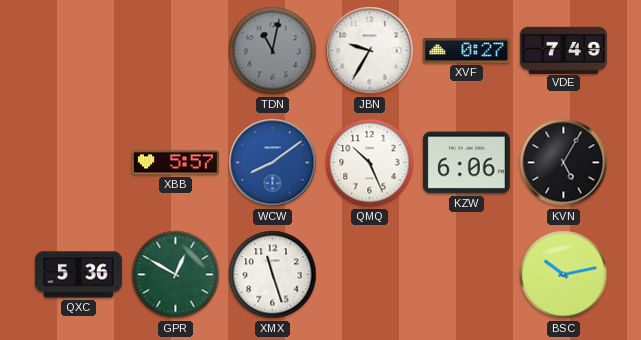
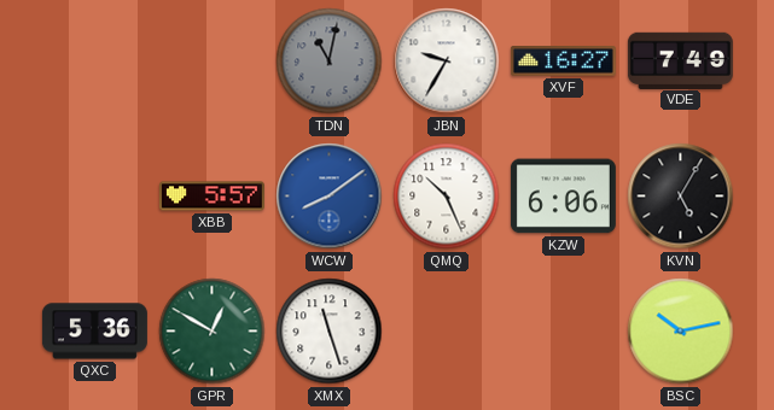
XVF: 0:27 -> 16:27
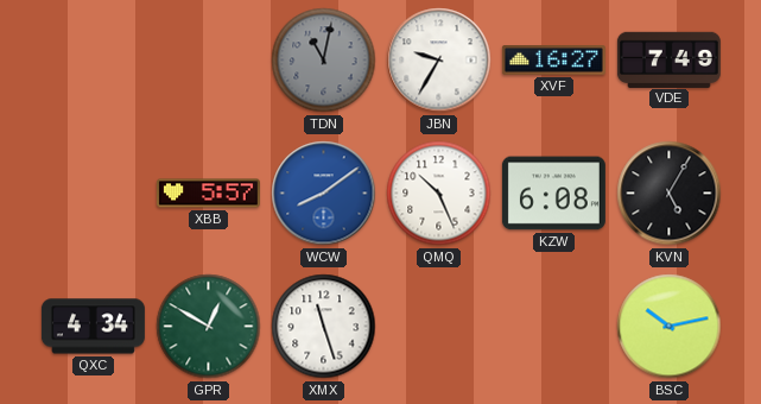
KZW: 6:06 -> 6:08
QXC: 5:36 -> 4:34
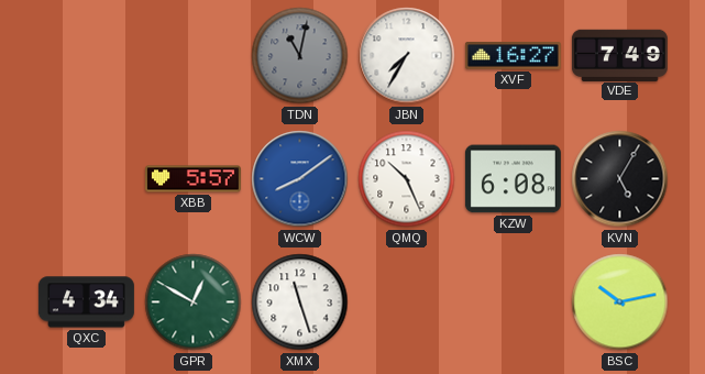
JBN: 9:35 -> 7:35
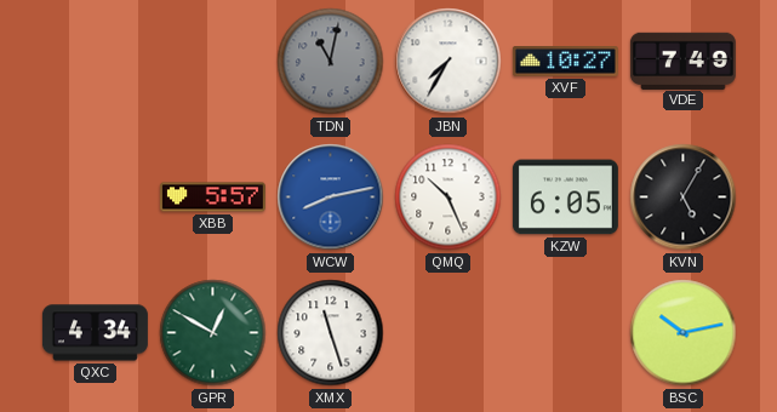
XVF: 16:27 -> 10:27
WCW: 8:09 -> 8:13
KZW: 6:08 -> 6:05
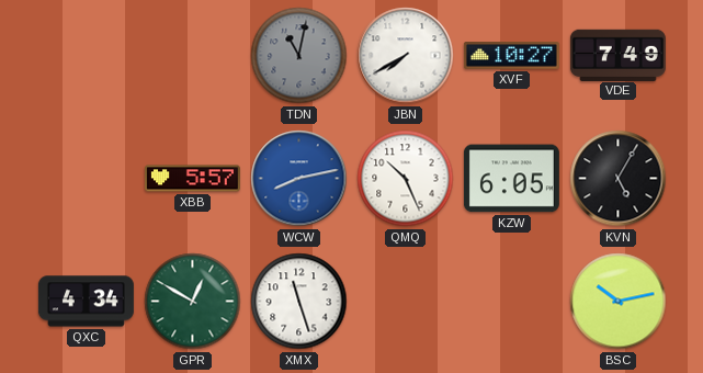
JBN: 7:35 -> 7:40
